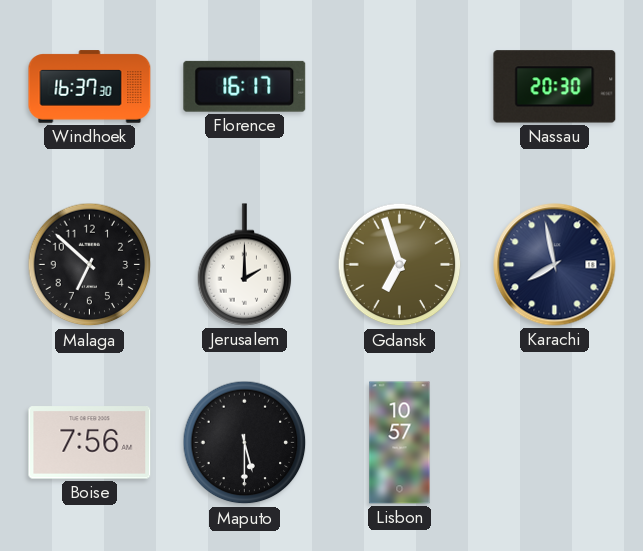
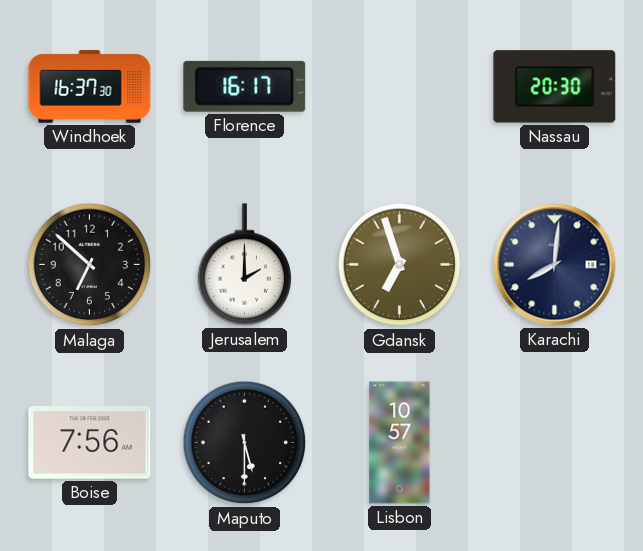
Karachi: 7:58 -> 8:01
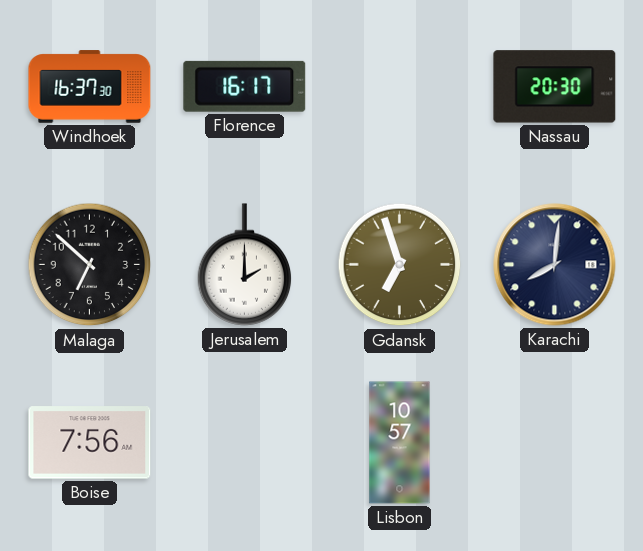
Maputo: 5:30 -> none
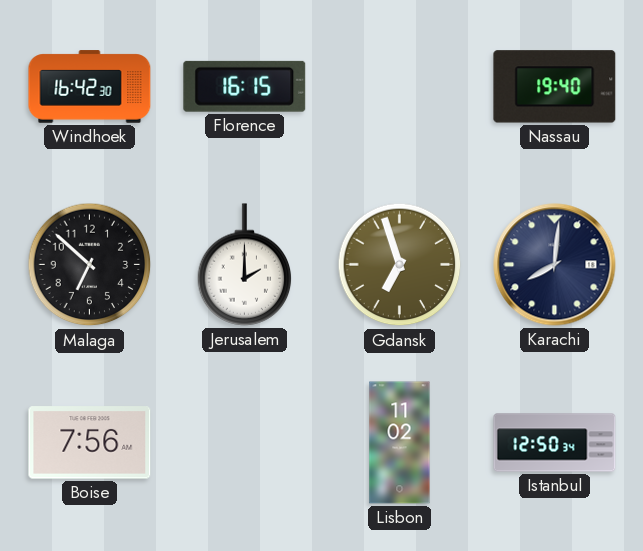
Windhoek: 16:37 -> 16:42
Florence: 16:17 -> 16:15
Nassau: 20:30 -> 19:40
Lisbon: 10:57 -> 11:02
Istanbul: none -> 12:50
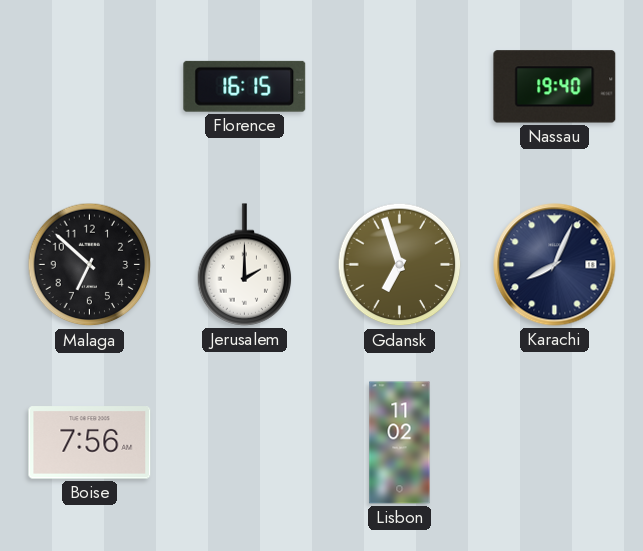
Windhoek: 16:42 -> none
Karachi: 8:01 -> 8:04
Istanbul: 12:50 -> none
